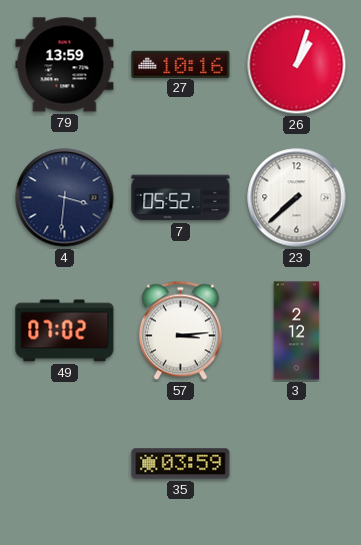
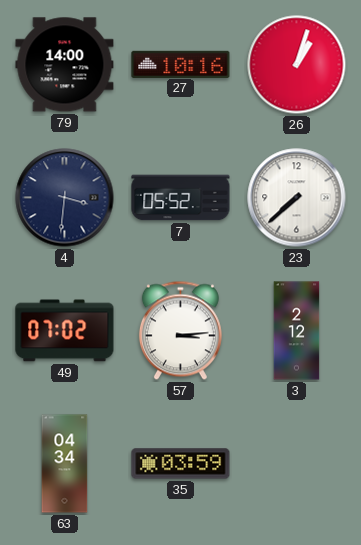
79: 13:59 -> 14:00
63: none -> 04:34
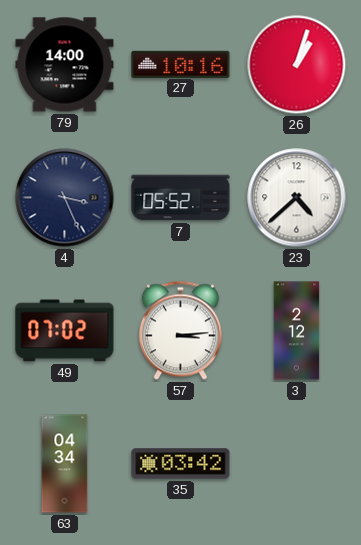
4: 3:31 -> 3:26
23: 7:38 -> 4:38
35: 03:59 -> 03:42
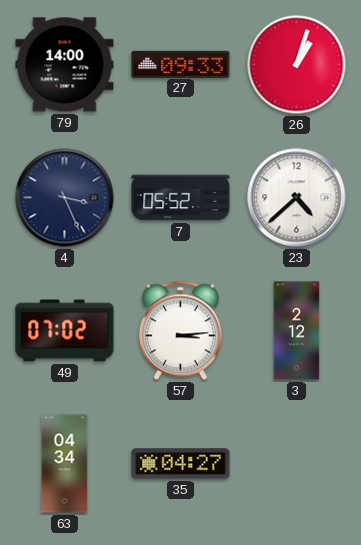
27: 10:16 -> 09:33
35: 03:42 -> 04:27
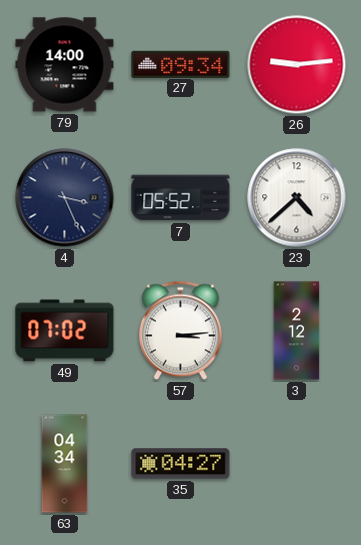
27: 09:33 -> 09:34
26: 1:03 -> 9:14
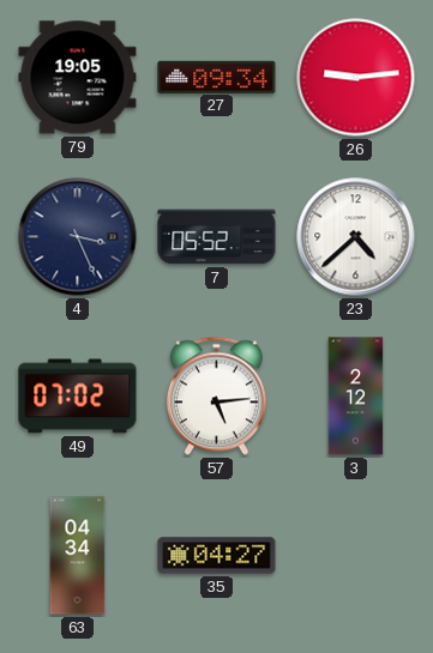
79: 14:00 -> 19:05
57: 3:14 -> 5:14
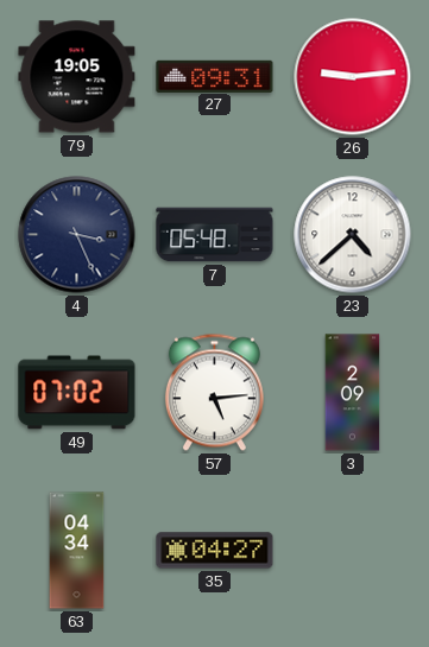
27: 09:34 -> 09:31
7: 05:52 -> 05:48
3: 2:12 -> 2:09
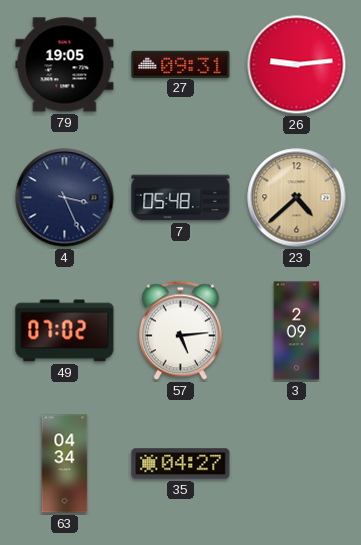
23 dial: white -> champagne
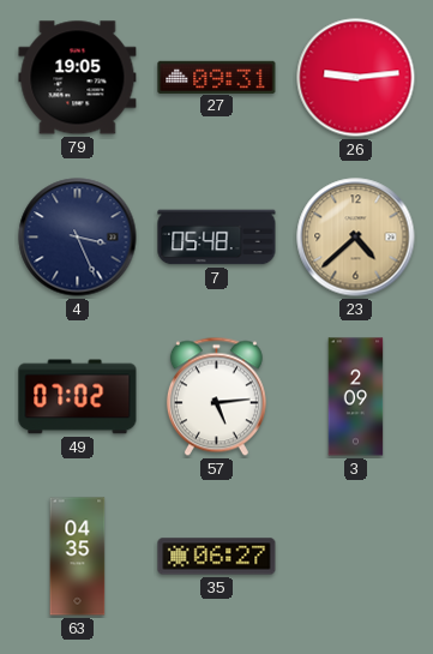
63: 04:34 -> 04:35
35: 04:27 -> 06:27
